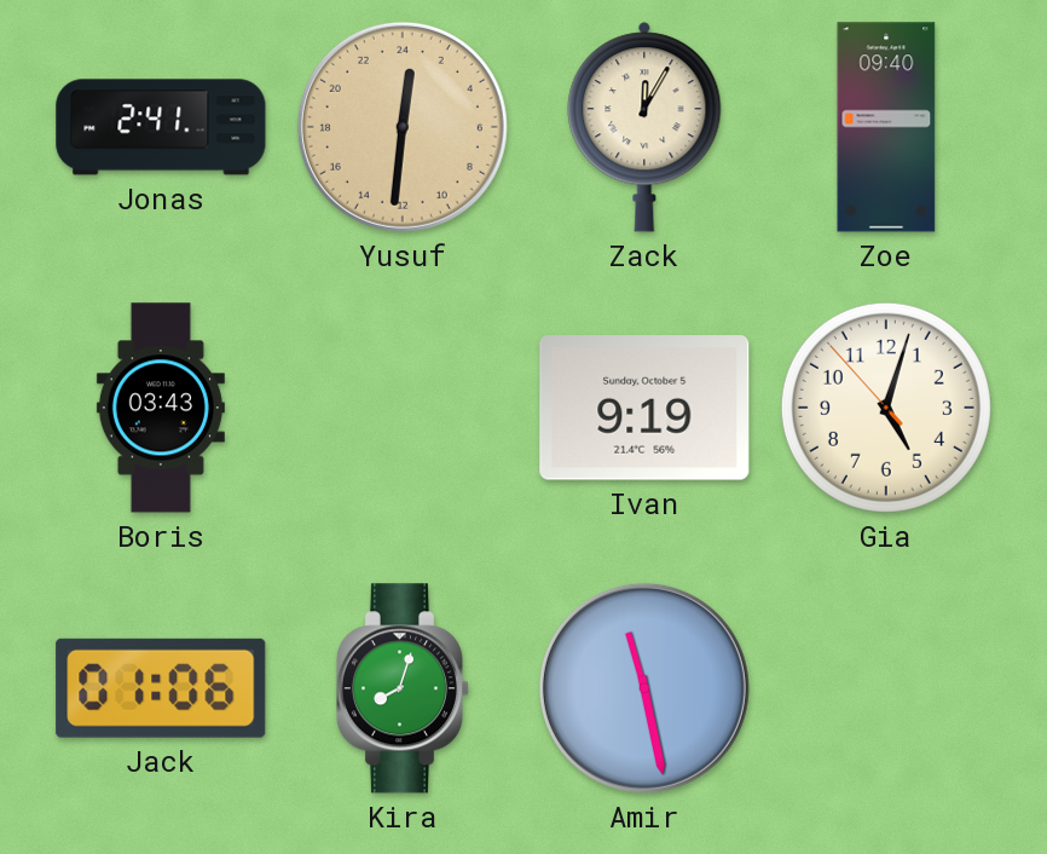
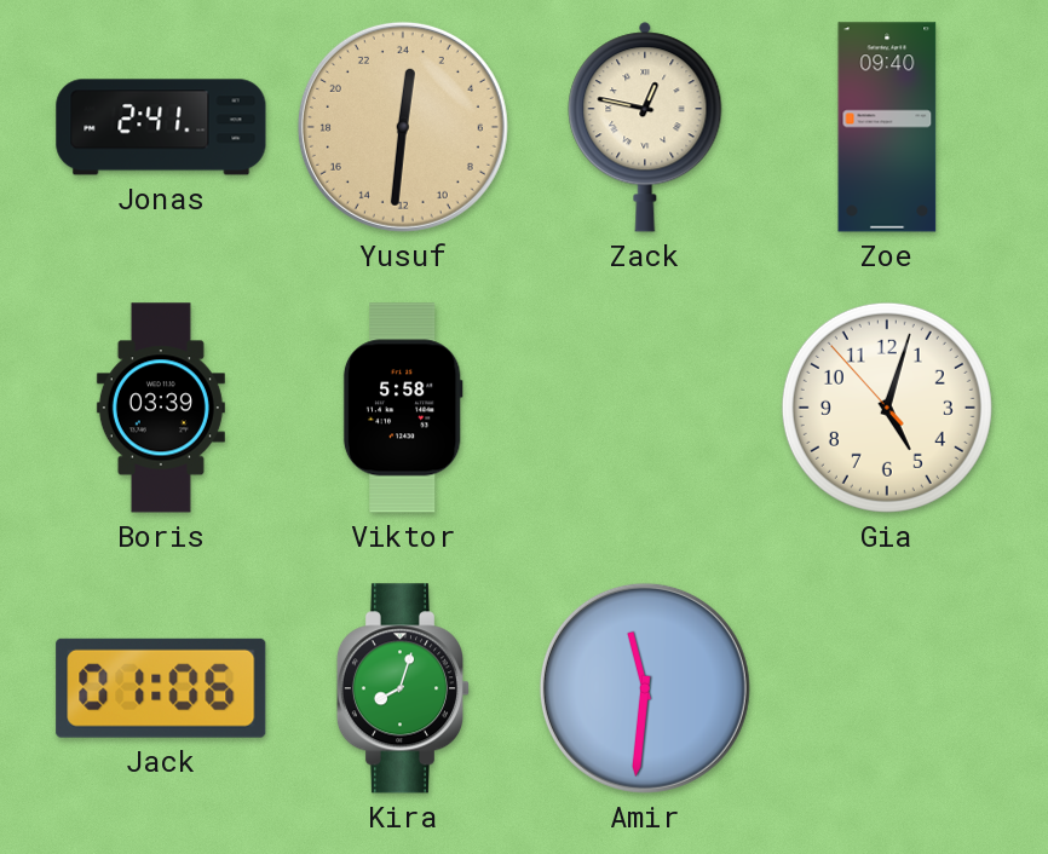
Zack: 12:05 -> 12:47
Boris: 03:43 -> 03:39
Viktor: none -> 5:58
Ivan: 9:19 -> none
Amir: 11:28 -> 11:31
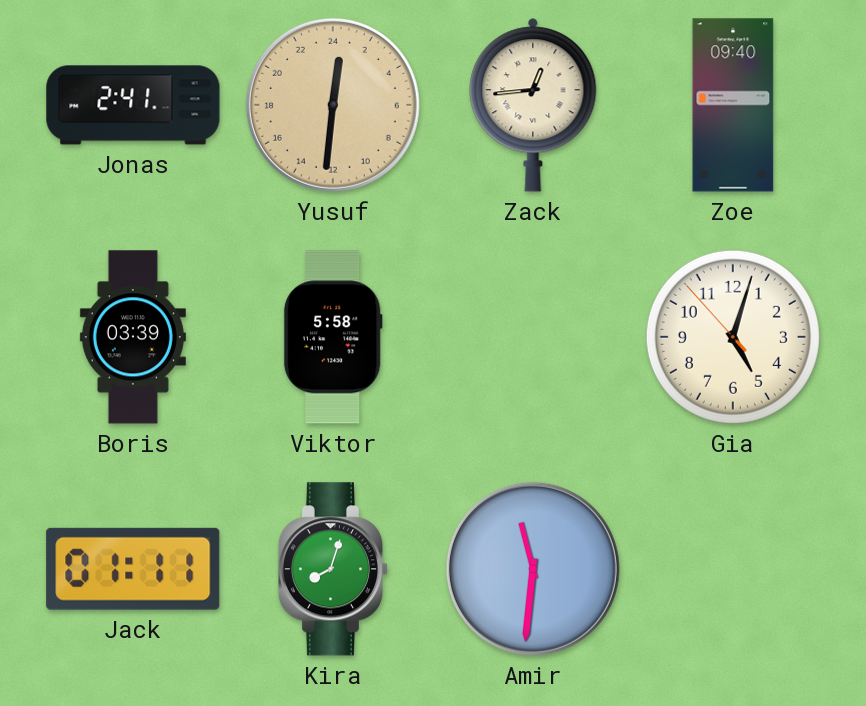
Zack: 12:47 -> 12:44
Jack: 01:06 -> 01:11
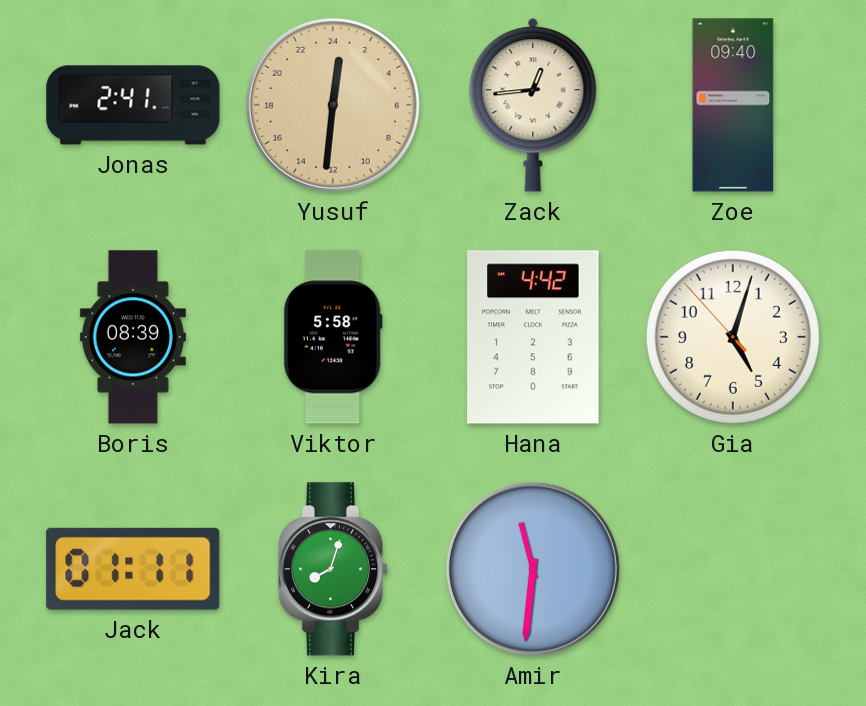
Boris: 03:39 -> 08:39
Hana: none -> 4:42
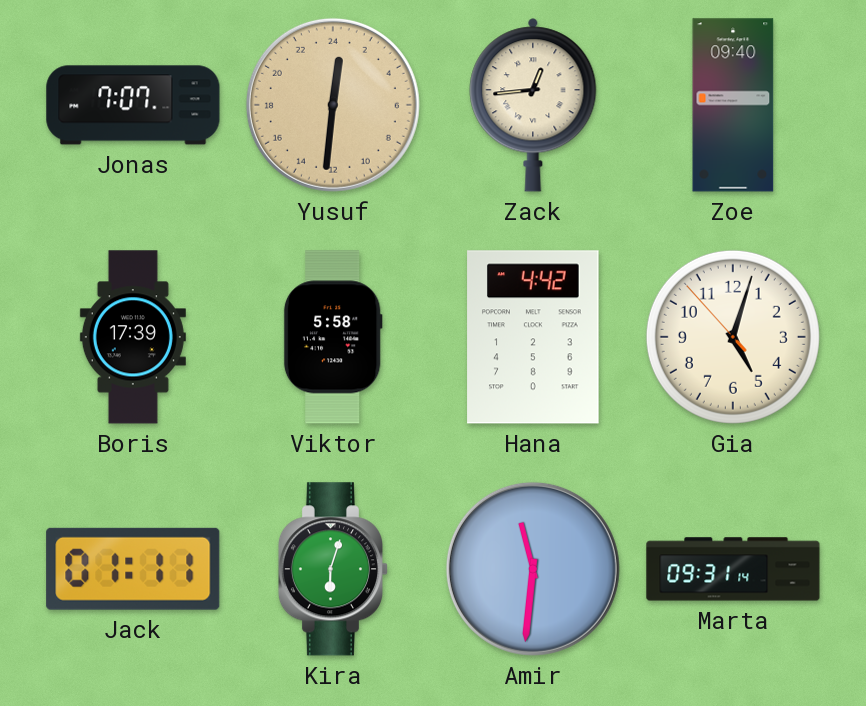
Jonas: 2:41 -> 7:07
Boris: 08:39 -> 17:39
Kira: 8:03 -> 6:03
Marta: none -> 09:31
